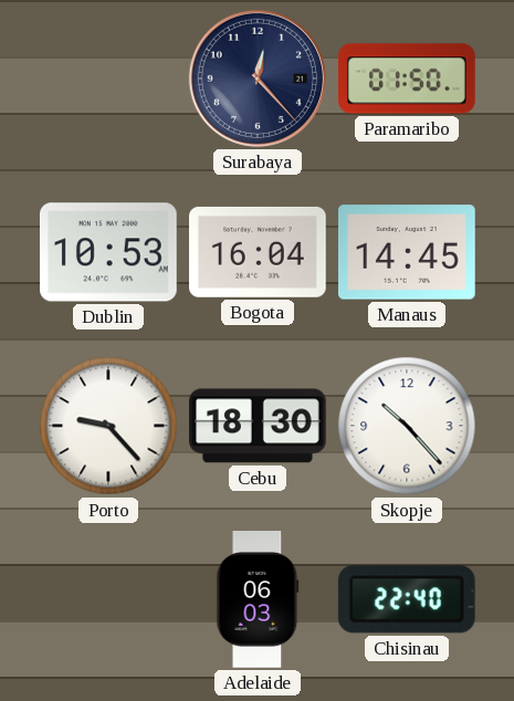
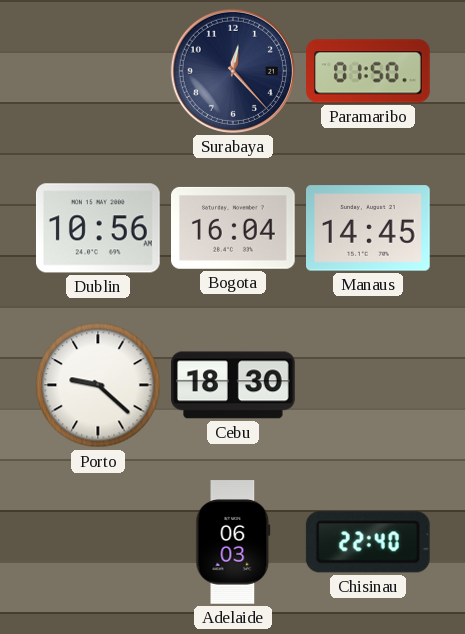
Dublin: 10:53 -> 10:56
Porto: 9:23 -> 9:22
Skopje: 10:23 -> none
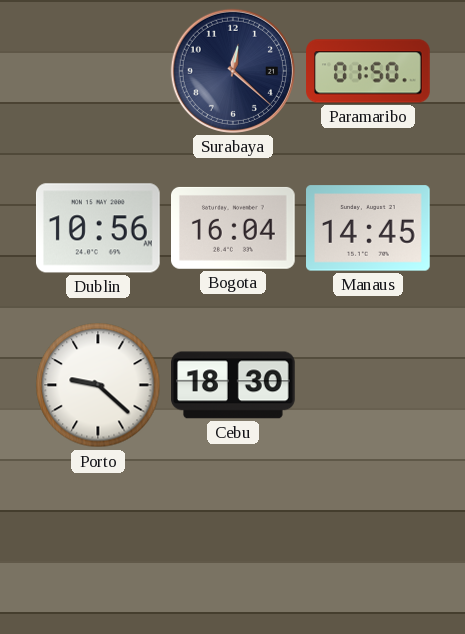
Surabaya: 12:23 -> 12:22
Adelaide: 06:03 -> none
Chisinau: 22:40 -> none
